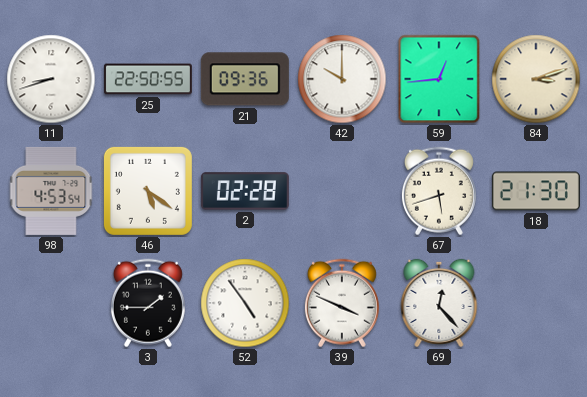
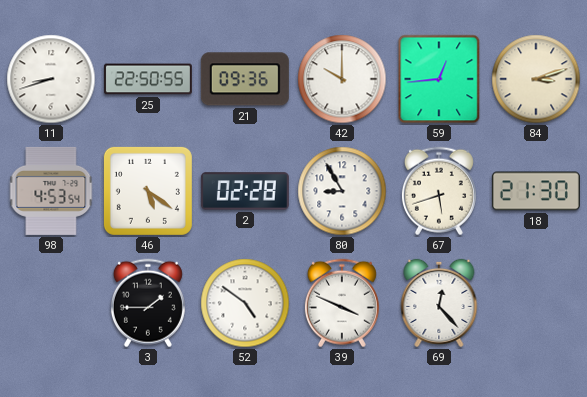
80: none -> 8:55
52: 4:54 -> 4:51
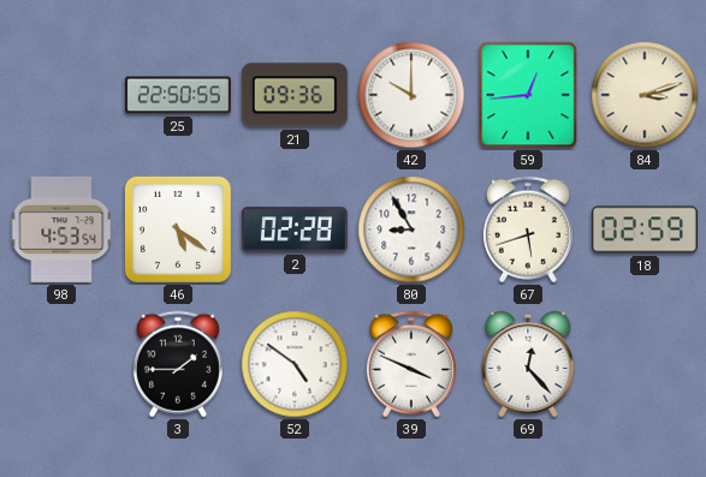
11: 8:42 -> none
18: 21:30 -> 02:59
